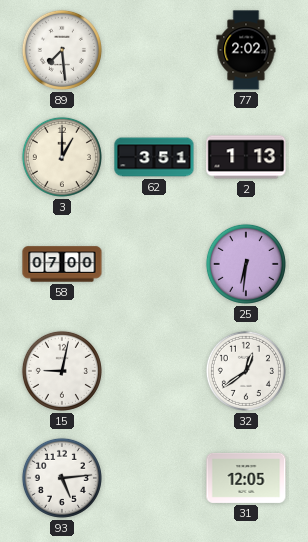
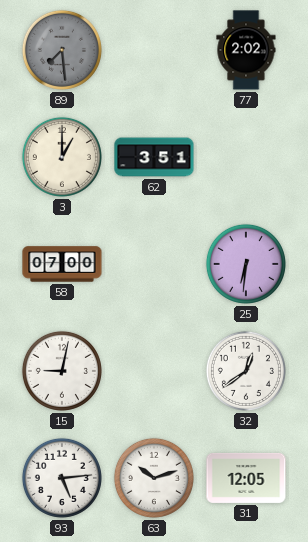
89 dial: white -> grey
2: 1:13 -> none
63: none -> 10:12
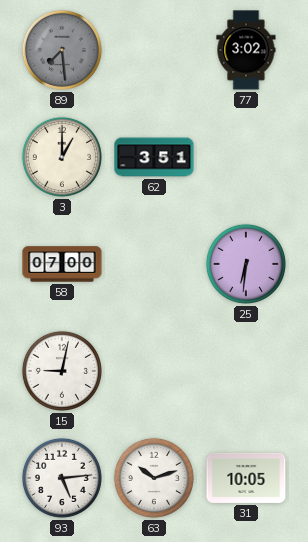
77: 2:02 -> 3:02
32: 12:39 -> none
31: 12:05 -> 10:05
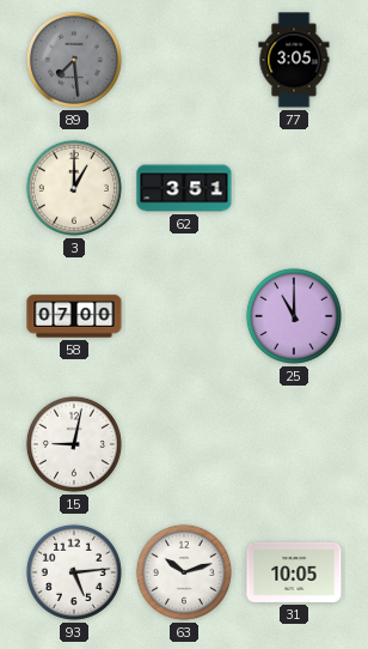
77: 3:02 -> 3:05
25: 6:31 -> 11:00
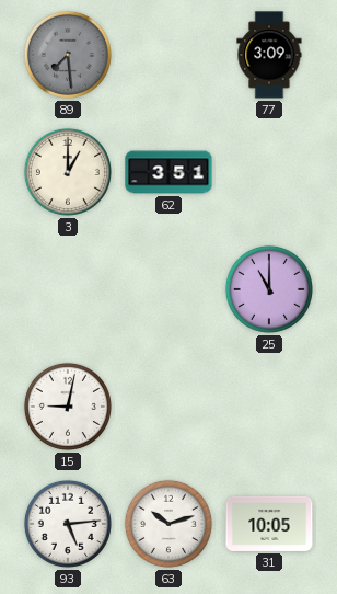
77: 3:05 -> 3:09
58: 07:00 -> none
